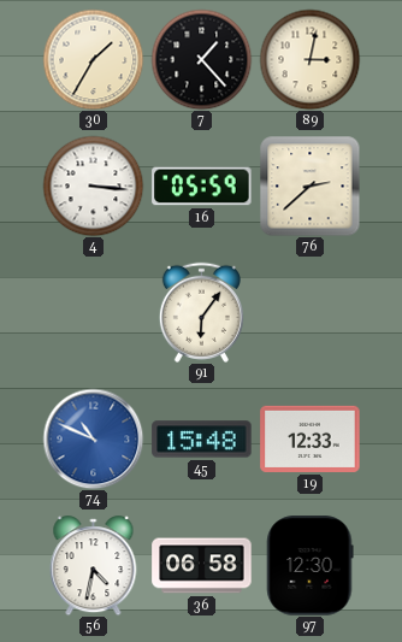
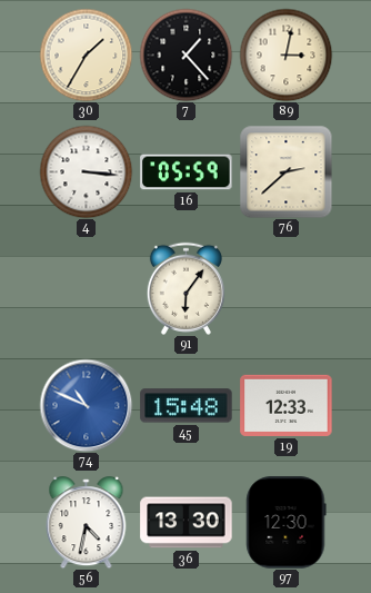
36: 06:58 -> 13:30
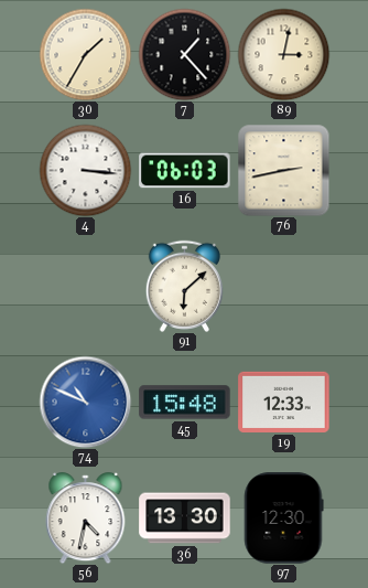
16: 05:59 -> 06:03
76: 2:38 -> 2:43
91: 6:06 -> 6:08
